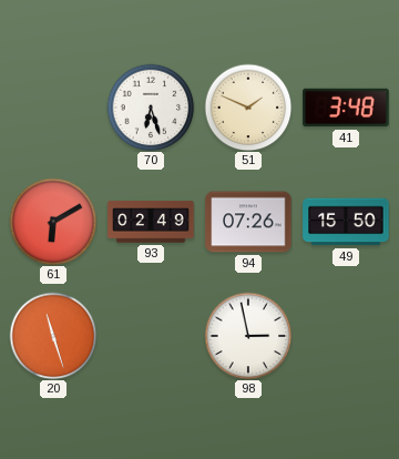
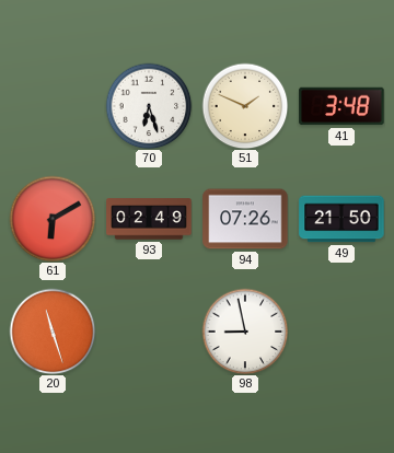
49: 15:50 -> 21:50
98: 2:58 -> 8:58
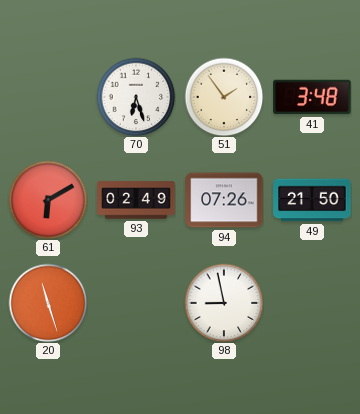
51: 1:49 -> 1:54
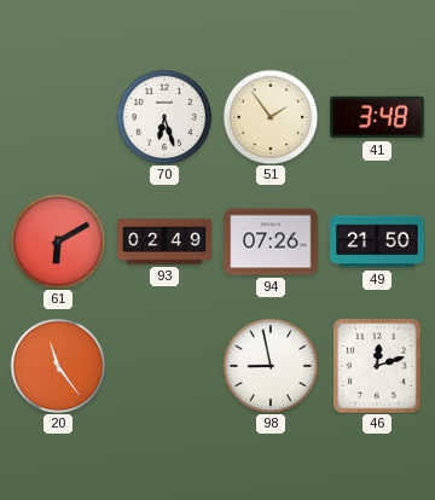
20: 11:27 -> 11:24
46: none -> 12:12
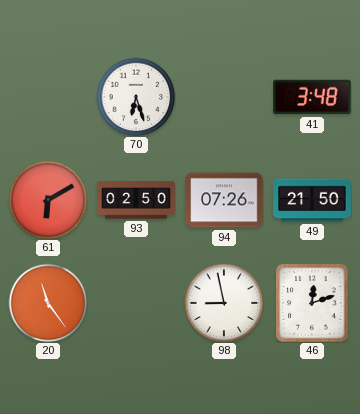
51: 1:54 -> none
93: 02:49 -> 02:50
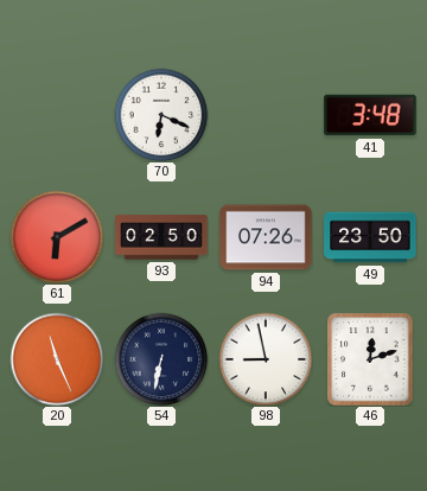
70: 6:27 -> 6:19
49: 21:50 -> 23:50
20: 11:24 -> 11:26
54: none -> 6:32
